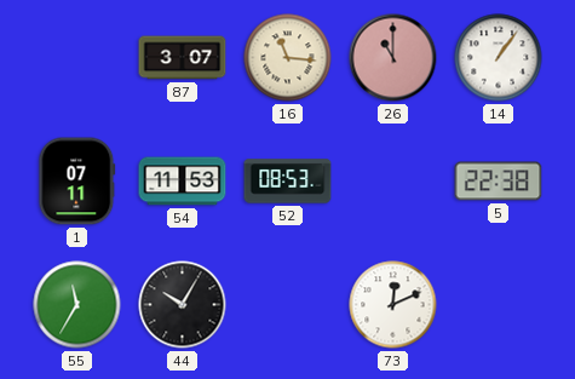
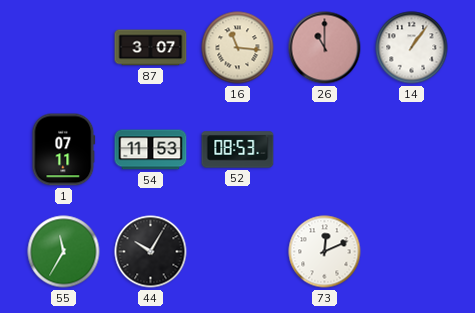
5: 22:38 -> none
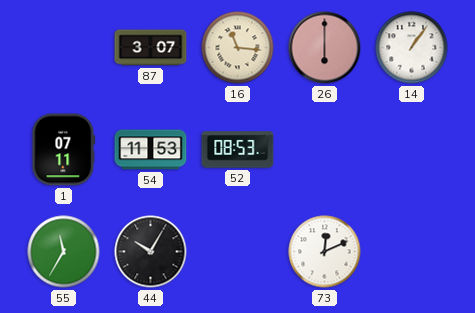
26: 11:00 -> 6:00
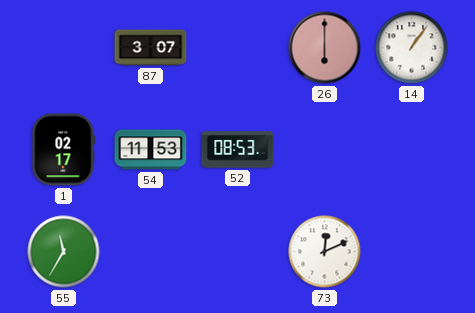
16: 11:16 -> none
1: 07:11 -> 02:17
44: 10:05 -> none
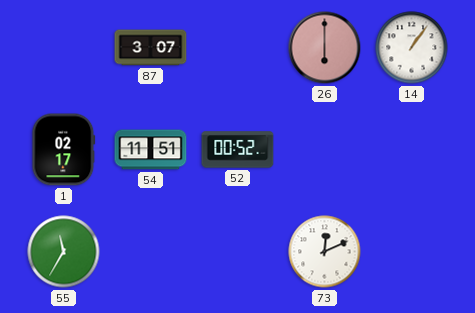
54: 11:53 -> 11:51
52: 08:53 -> 00:52
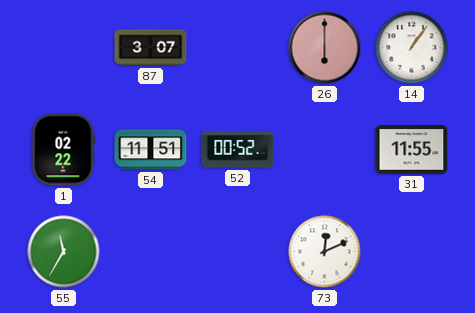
1: 02:17 -> 02:22
31: none -> 11:55
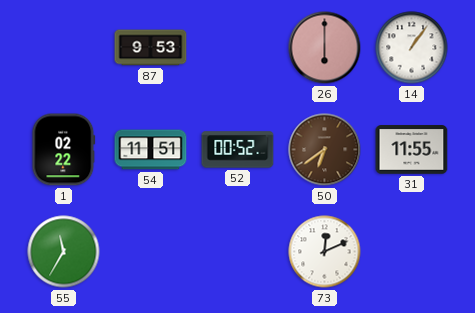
87: 3:07 -> 9:53
50: none -> 6:39
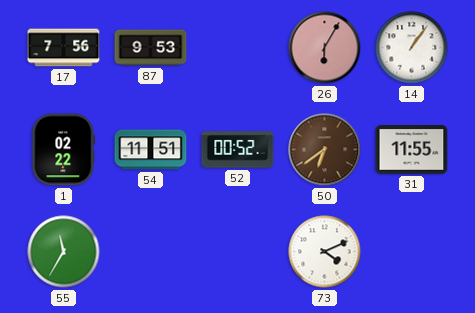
17: none -> 7:56
26: 6:00 -> 6:05
73: 12:11 -> 4:11
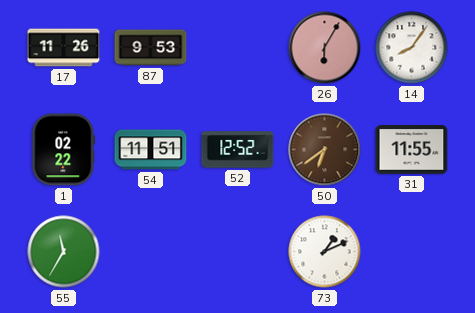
17: 7:56 -> 11:26
14: 1:06 -> 8:06
52: 00:52 -> 12:52
73: 4:11 -> 1:11
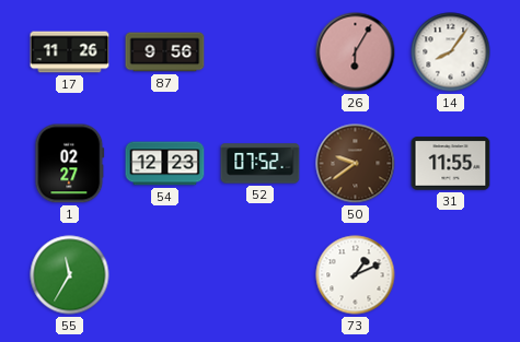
87: 9:53 -> 9:56
1: 02:22 -> 02:27
54: 11:51 -> 12:23
52: 12:52 -> 07:52
50: 6:39 -> 9:39
